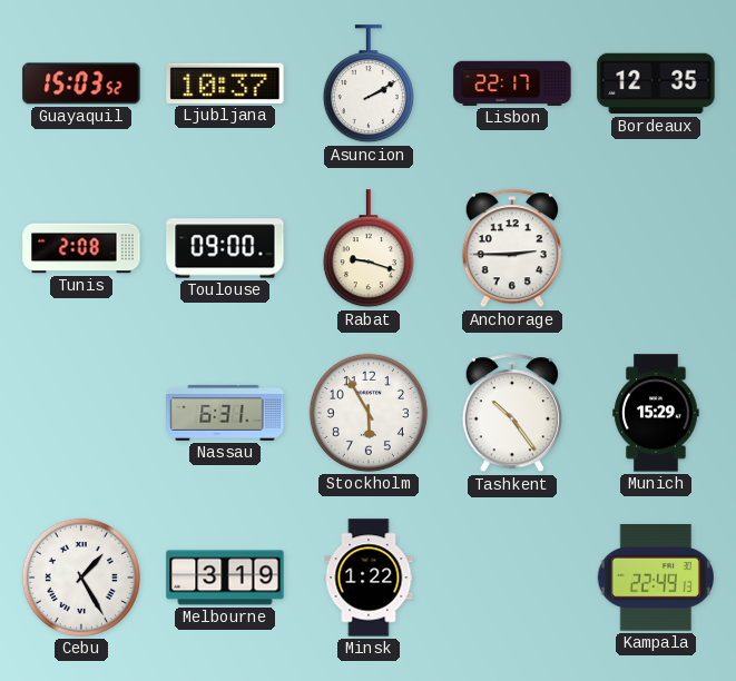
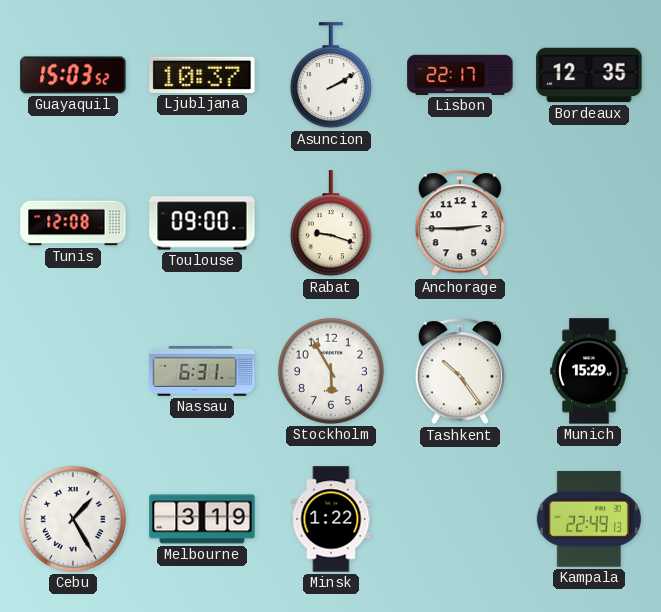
Tunis: 2:08 -> 12:08
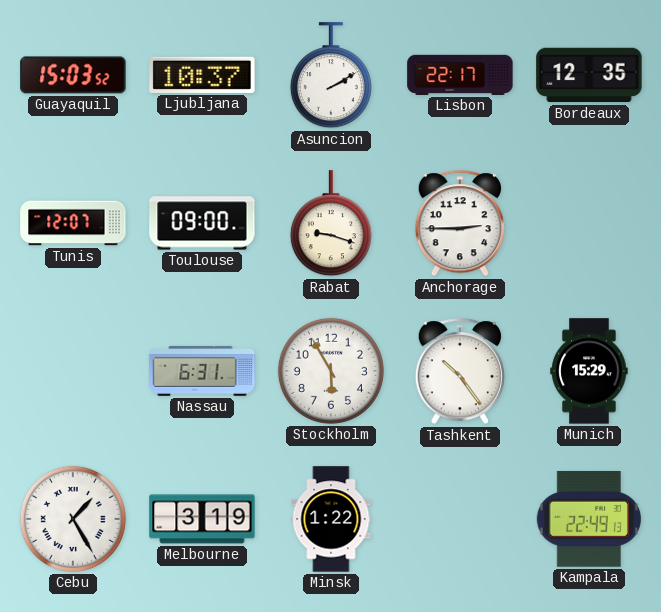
Tunis: 12:08 -> 12:07
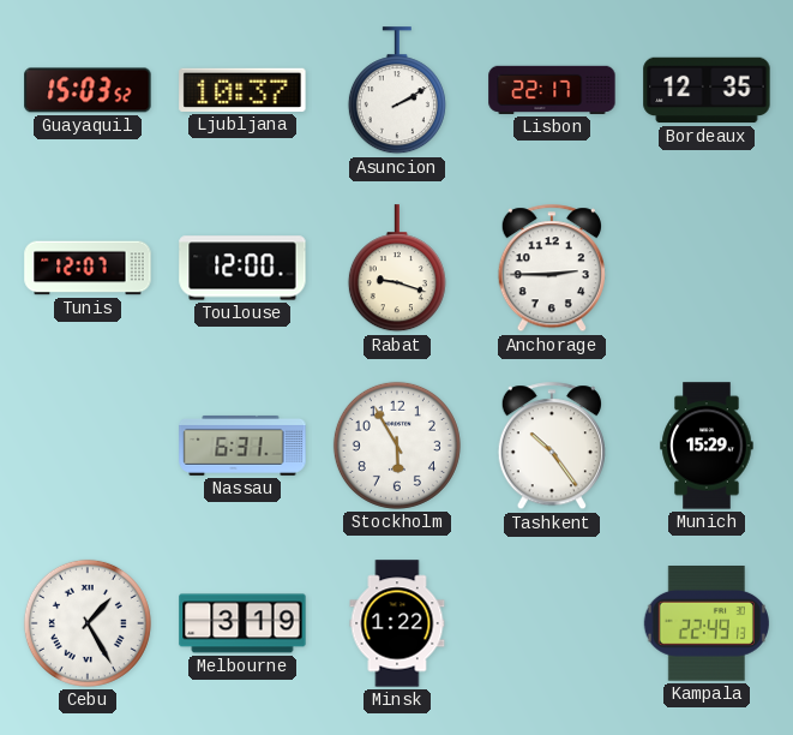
Toulouse: 09:00 -> 12:00
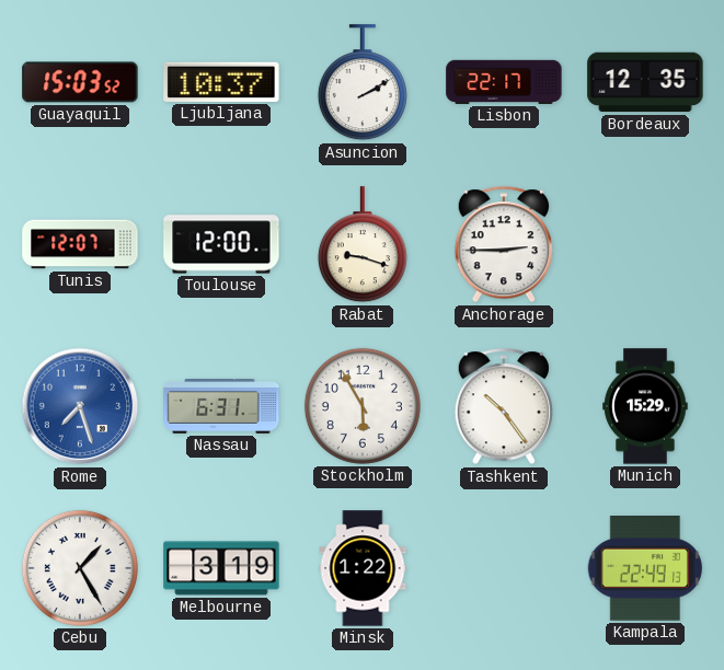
Rome: none -> 7:27
